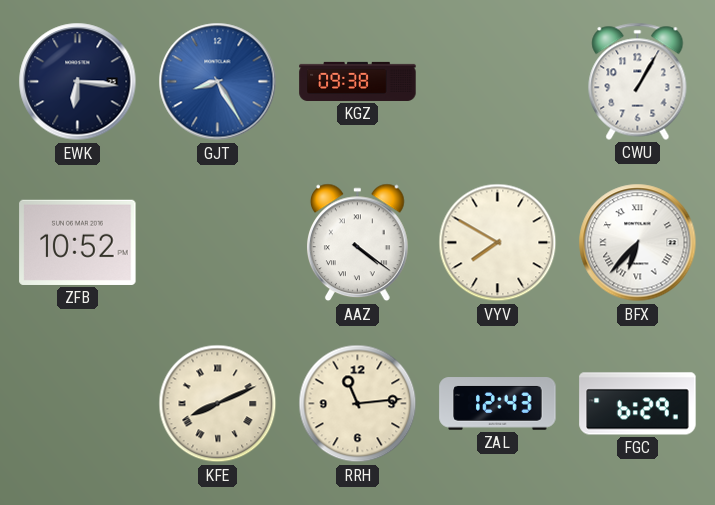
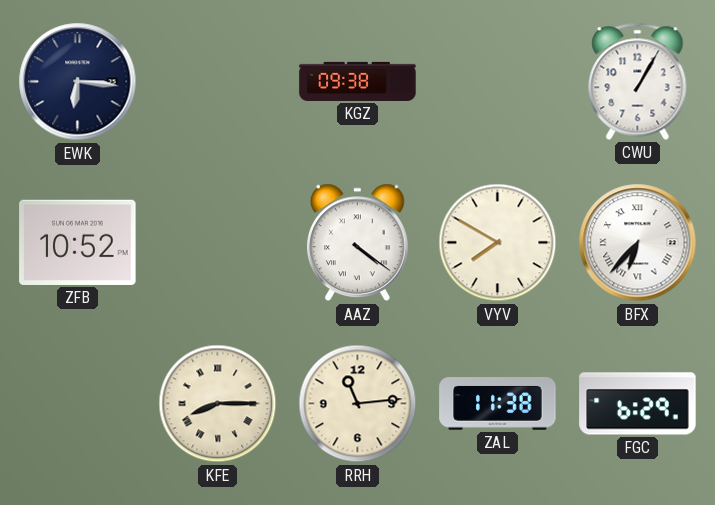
GJT: 8:25 -> none
KFE: 8:11 -> 8:15
ZAL: 12:43 -> 11:38
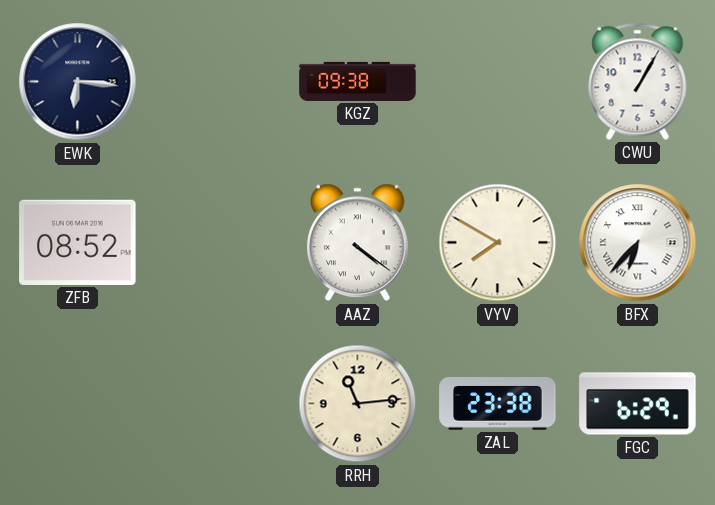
ZFB: 10:52 -> 08:52
KFE: 8:15 -> none
ZAL: 11:38 -> 23:38
